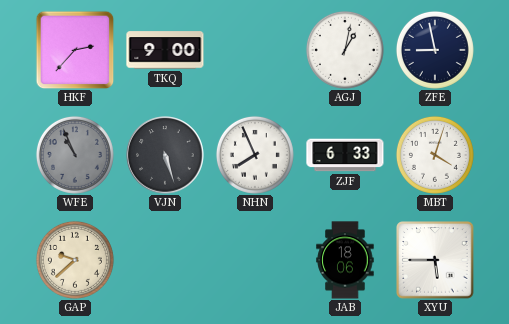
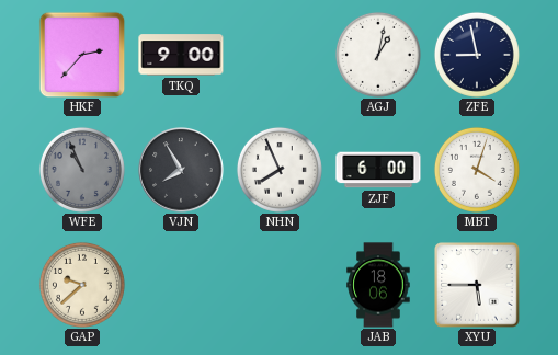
VJN: 5:27 -> 7:55
ZJF: 6:33 -> 6:00
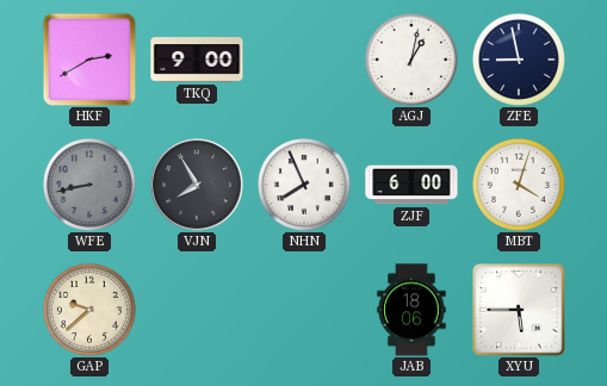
HKF: 2:37 -> 2:40
WFE: 10:56 -> 8:43
